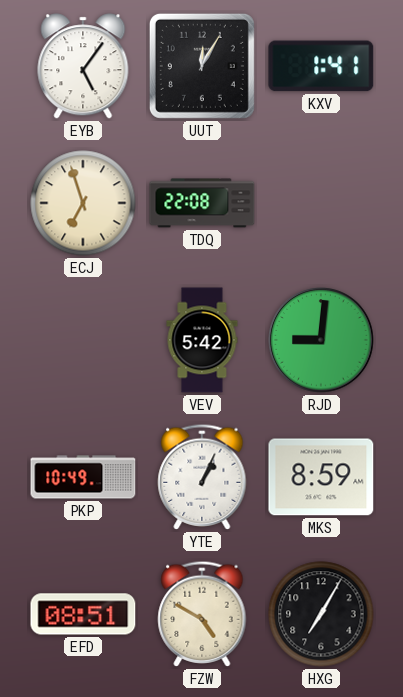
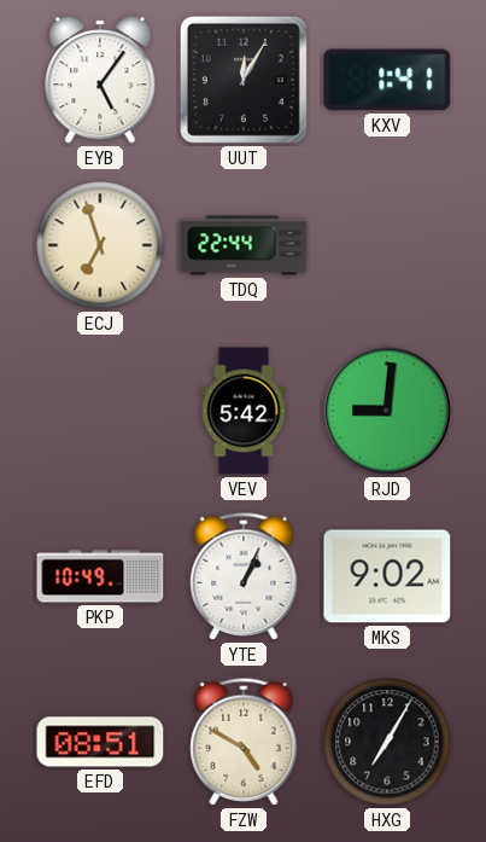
TDQ: 22:08 -> 22:44
MKS: 8:59 -> 9:02
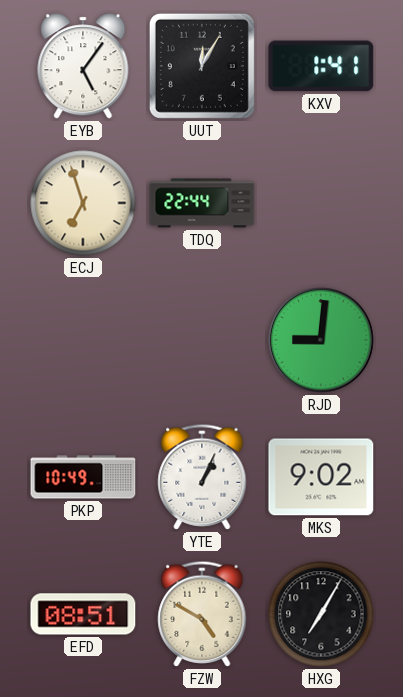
VEV: 5:42 -> none
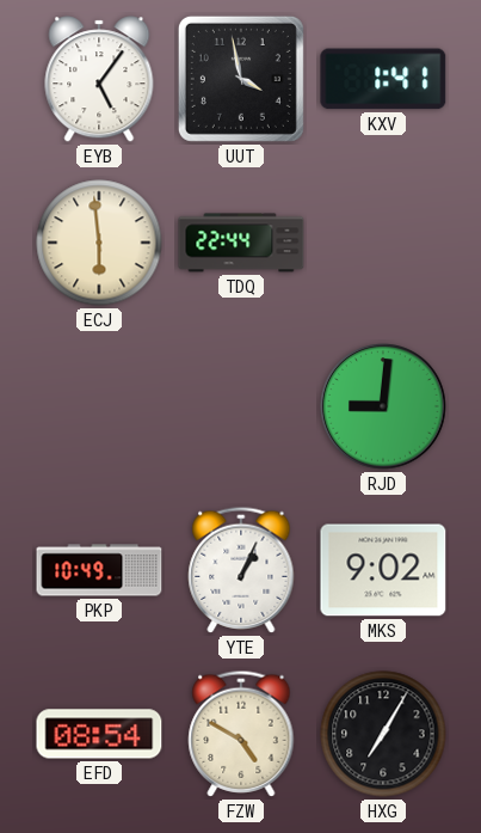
UUT: 12:05 -> 3:58
ECJ: 6:57 -> 5:59
EFD: 08:51 -> 08:54
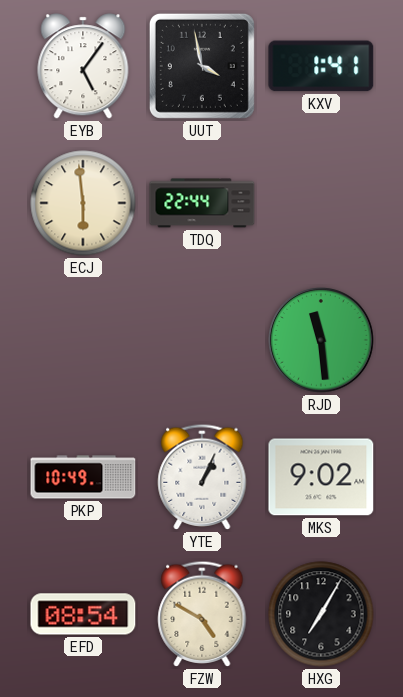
RJD: 9:01 -> 11:29
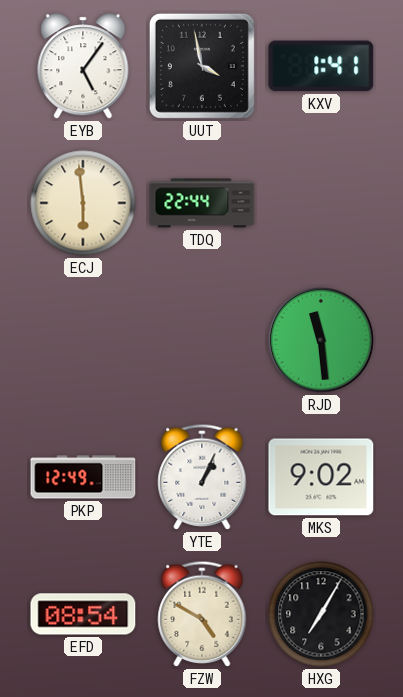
PKP: 10:49 -> 12:49
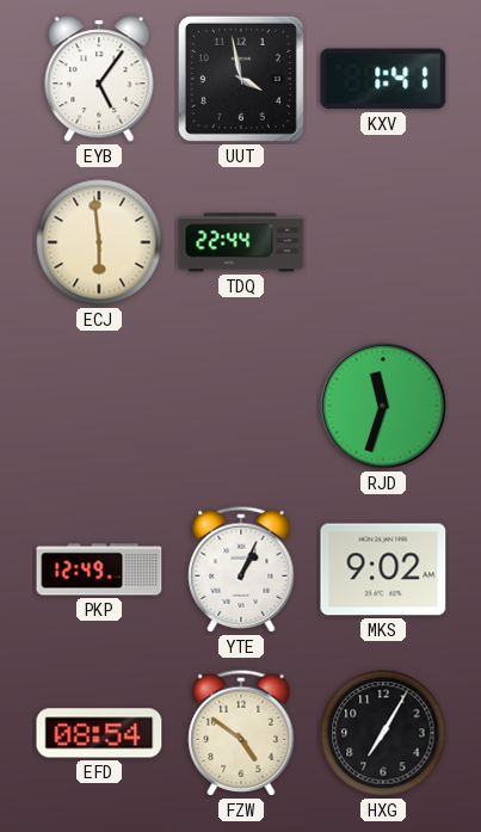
RJD: 11:29 -> 11:33
FZW: 4:50 -> 4:51
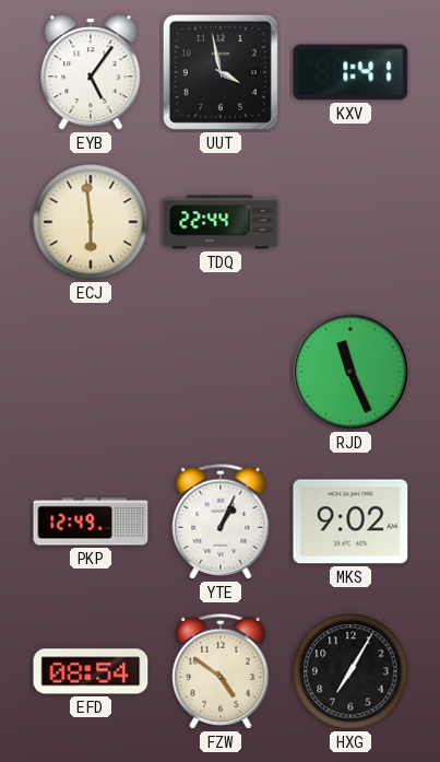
RJD: 11:33 -> 11:26
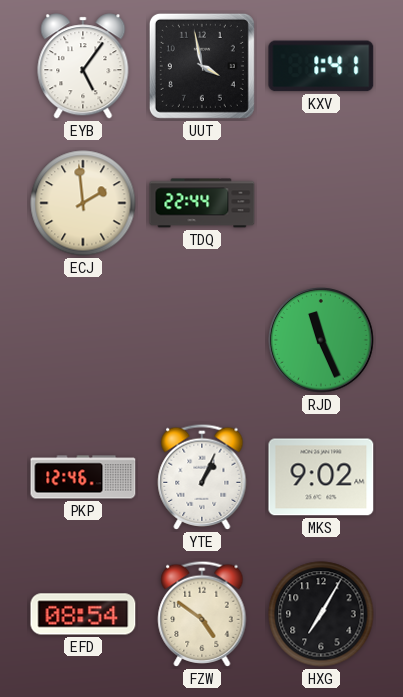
ECJ: 5:59 -> 1:59
PKP: 12:49 -> 12:46
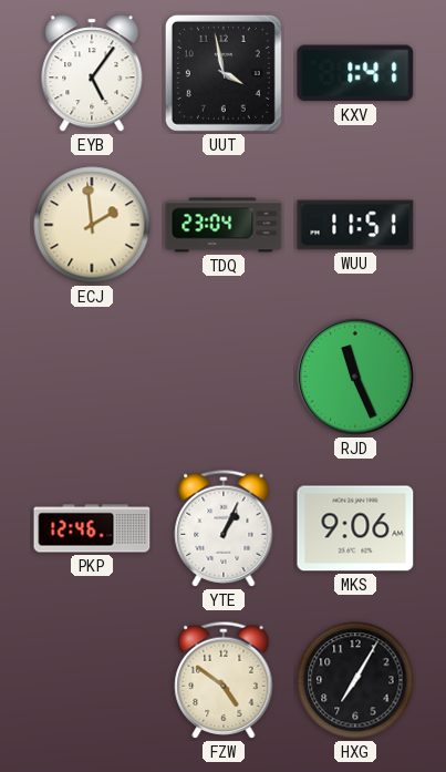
TDQ: 22:44 -> 23:04
WUU: none -> 11:51
MKS: 9:02 -> 9:06
EFD: 08:54 -> none
